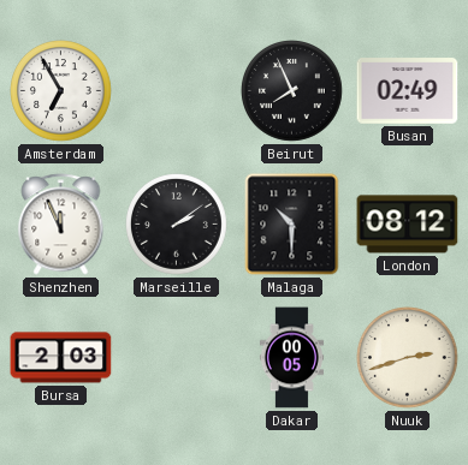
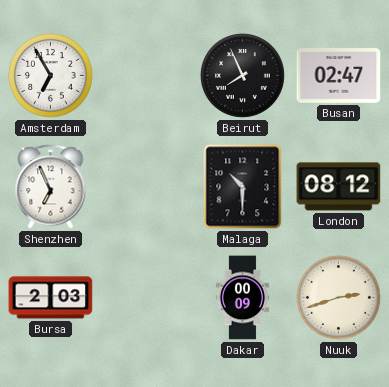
Busan: 02:49 -> 02:47
Shenzhen: 11:56 -> 6:56
Marseille: 2:09 -> none
Dakar: 00:05 -> 00:09
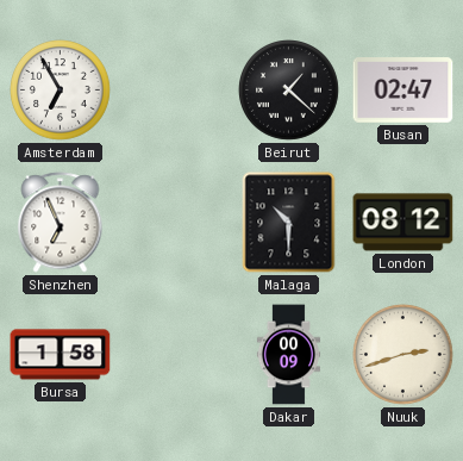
Beirut: 7:56 -> 1:22
Bursa: 2:03 -> 1:58
